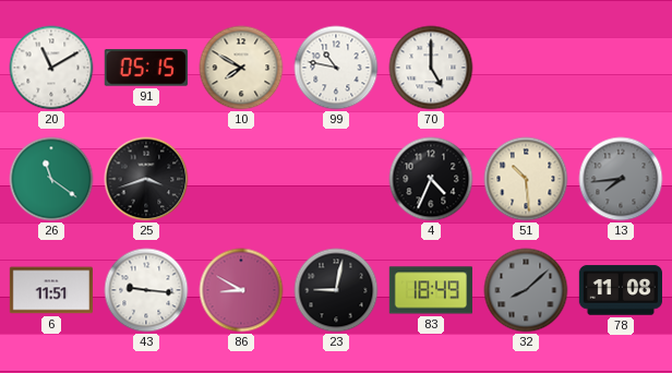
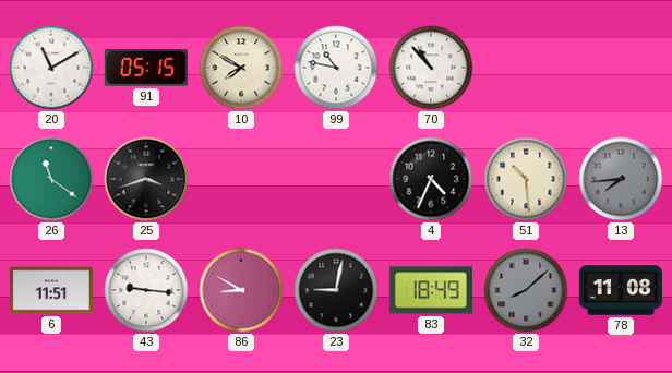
70: 5:00 -> 10:53
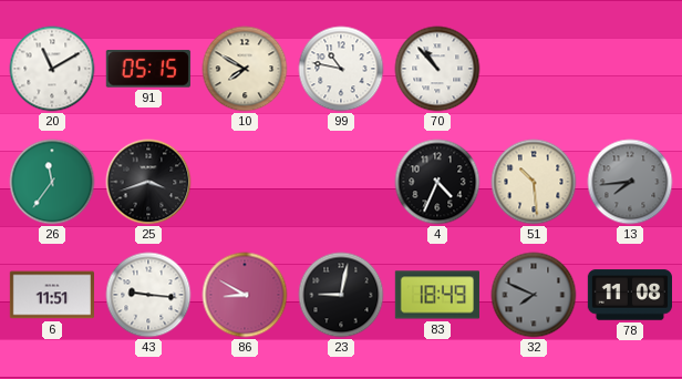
26: 11:21 -> 11:36
32: 8:08 -> 7:49
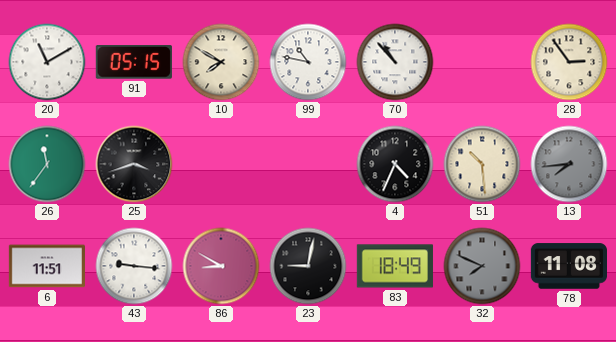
28: none -> 2:54
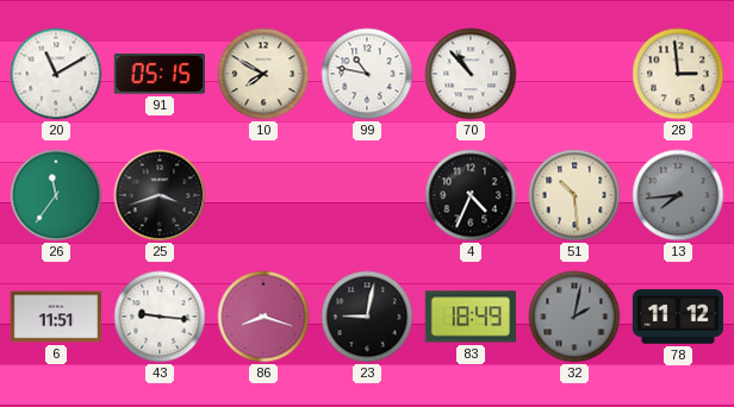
28: 2:54 -> 2:59
86: 8:50 -> 8:18
32: 7:49 -> 2:02
78: 11:08 -> 11:12
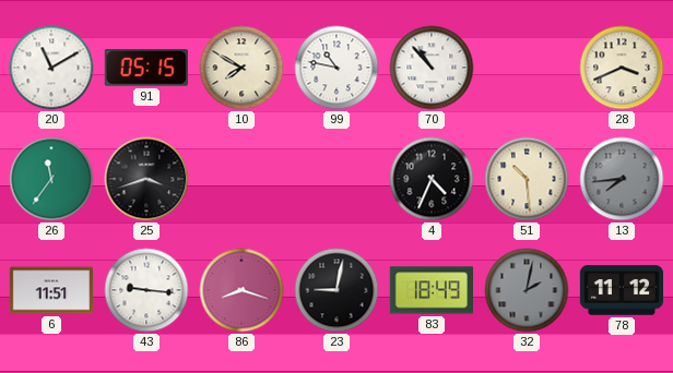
28: 2:59 -> 3:41
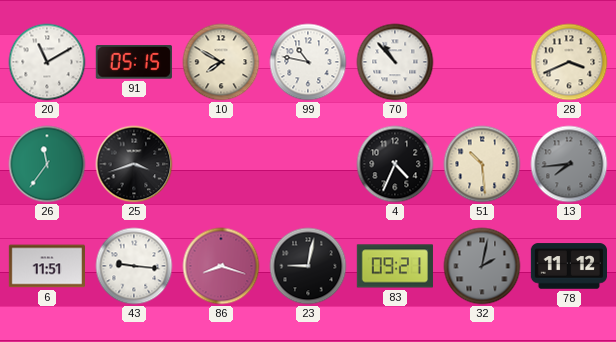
83: 18:49 -> 09:21
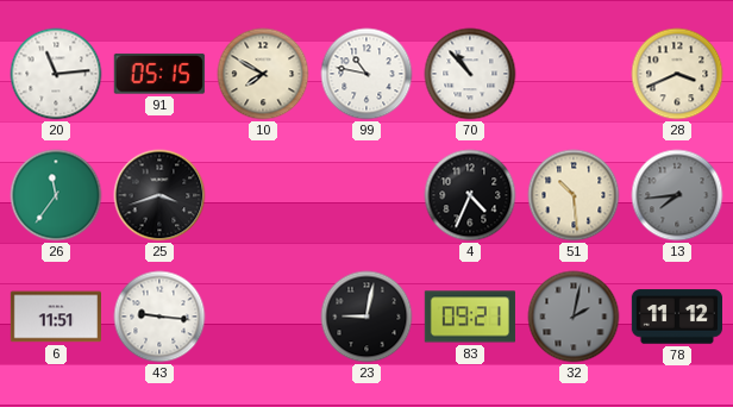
20: 11:10 -> 11:14
86: 8:18 -> none
